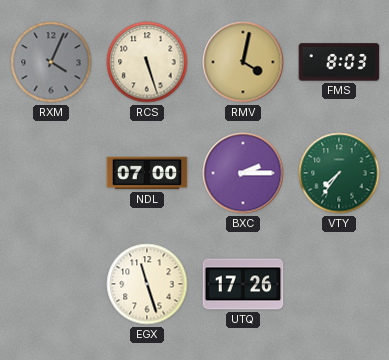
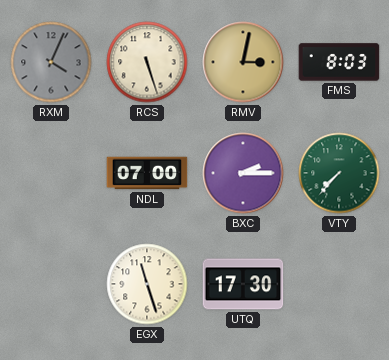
RMV: 4:02 -> 3:02
VTY: 7:36 -> 7:37
UTQ: 17:26 -> 17:30
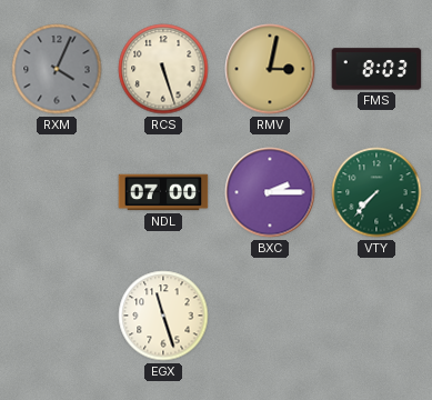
UTQ: 17:30 -> none
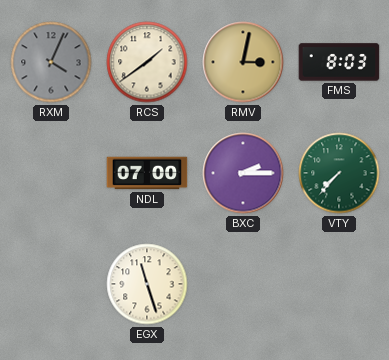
RCS: 5:27 -> 1:39
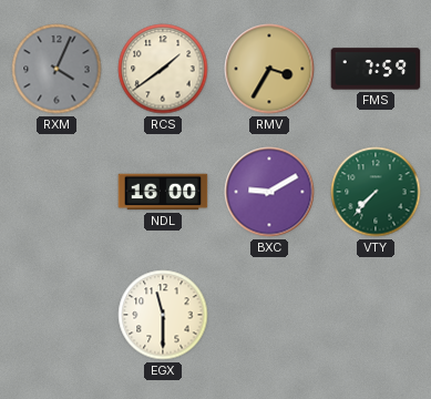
RMV: 3:02 -> 3:35
FMS: 8:03 -> 7:59
NDL: 07:00 -> 16:00
BXC: 2:15 -> 9:10
EGX: 11:27 -> 11:30
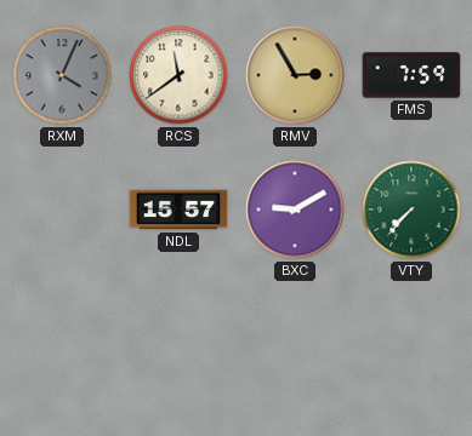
RCS: 1:39 -> 11:39
RMV: 3:35 -> 2:55
NDL: 16:00 -> 15:57
EGX: 11:30 -> none
